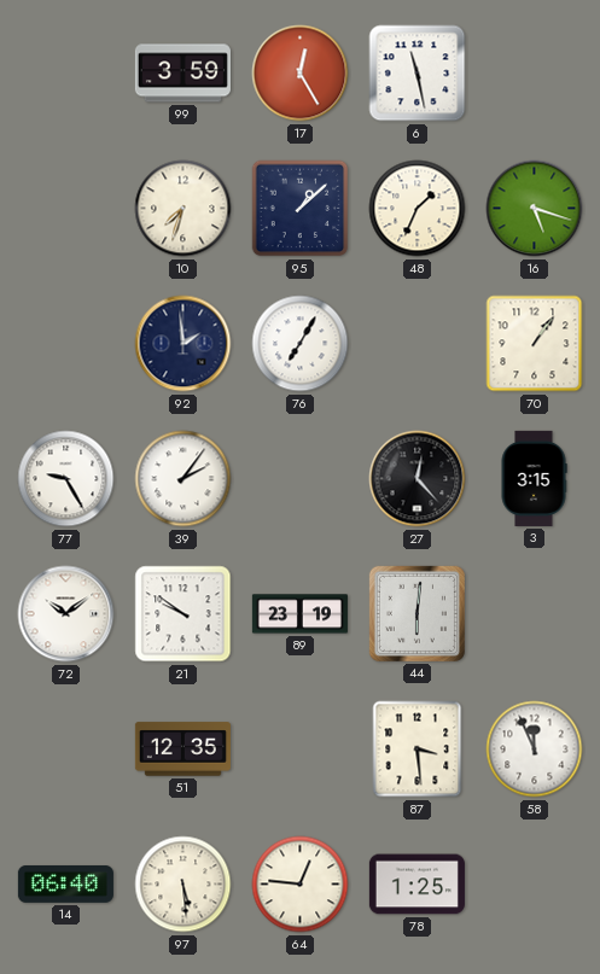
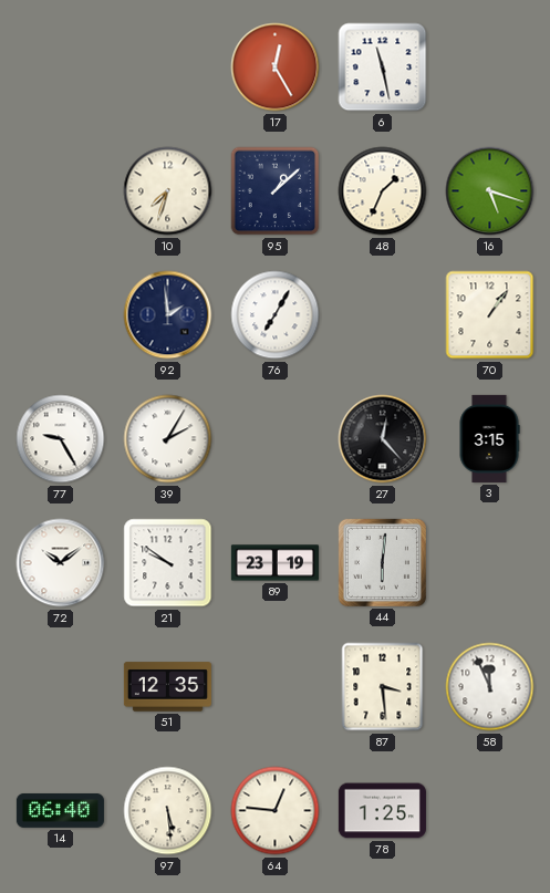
99: 3:59 -> none
39: 2:06 -> 2:05
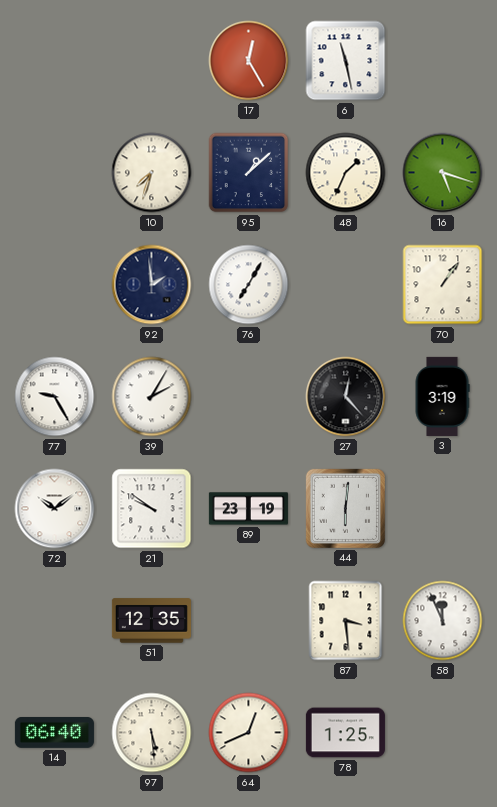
3: 3:15 -> 3:19
64: 12:46 -> 12:41
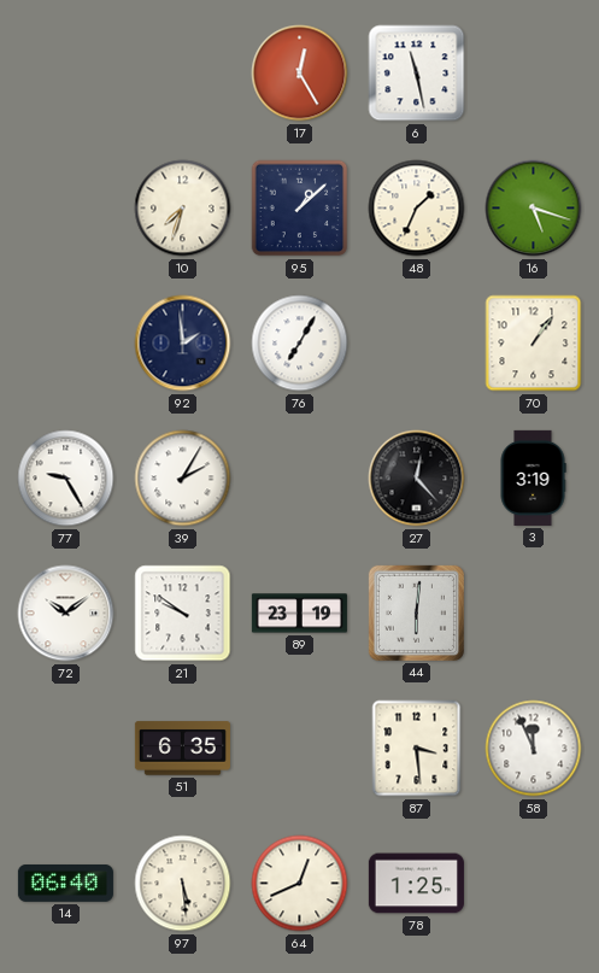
51: 12:35 -> 6:35
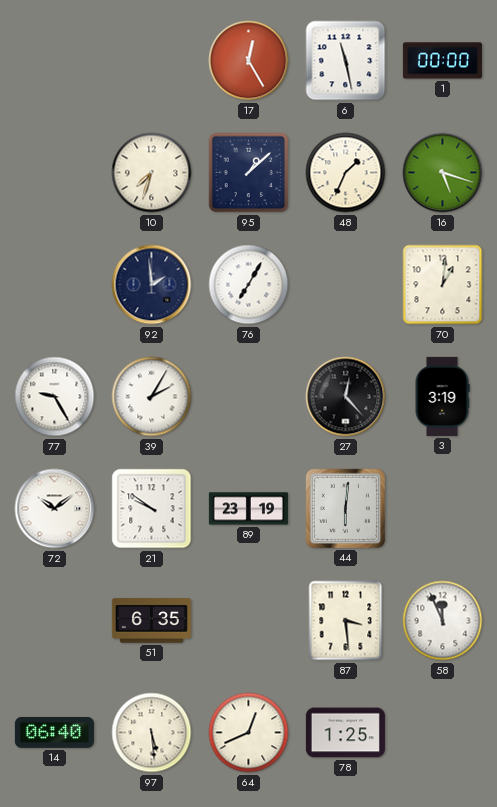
1: none -> 00:00
70: 1:06 -> 1:01
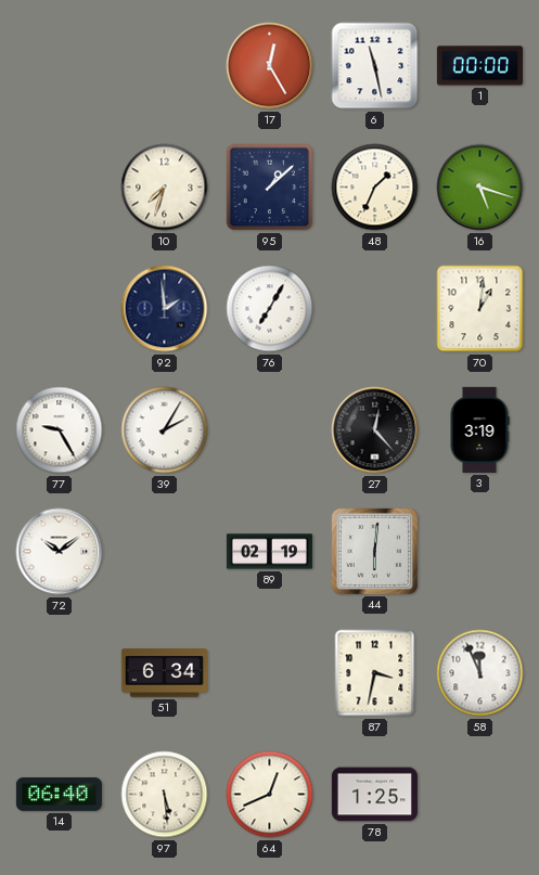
21: 9:51 -> none
89: 23:19 -> 02:19
51: 6:35 -> 6:34
87: 3:29 -> 3:32
